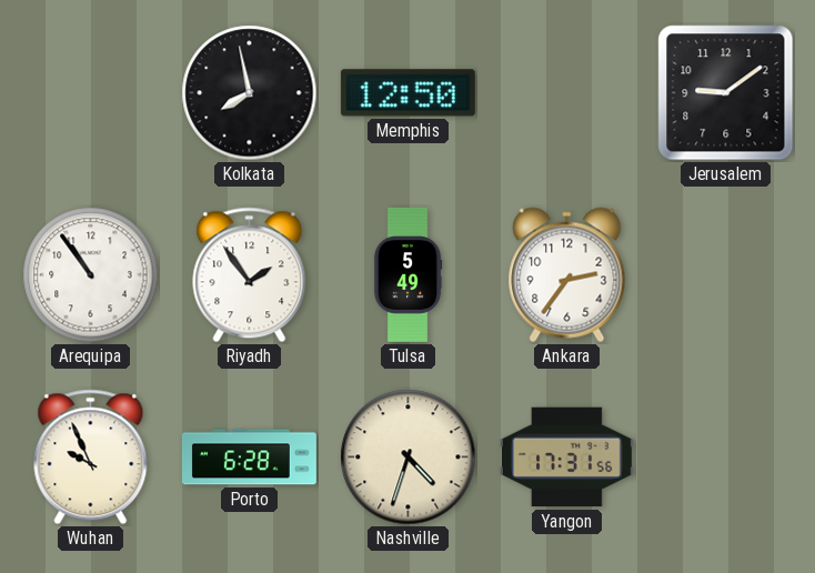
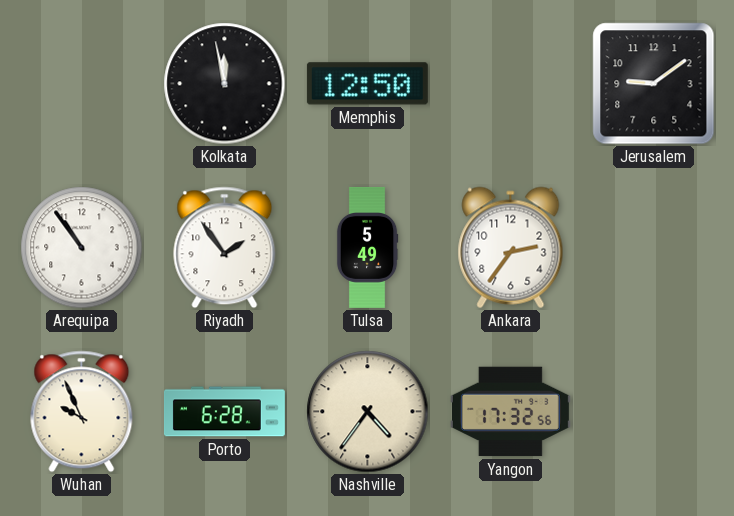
Kolkata: 7:58 -> 11:58
Nashville: 4:33 -> 4:36
Yangon: 17:31 -> 17:32
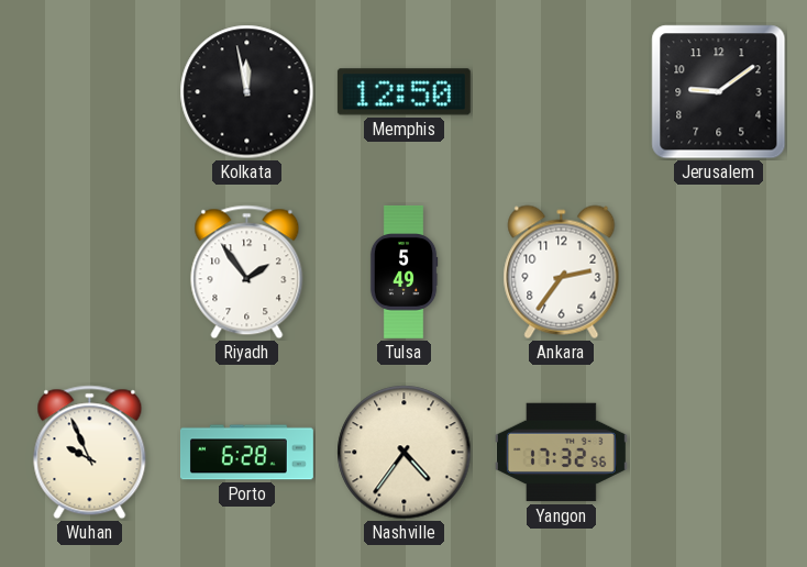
Arequipa: 10:54 -> none
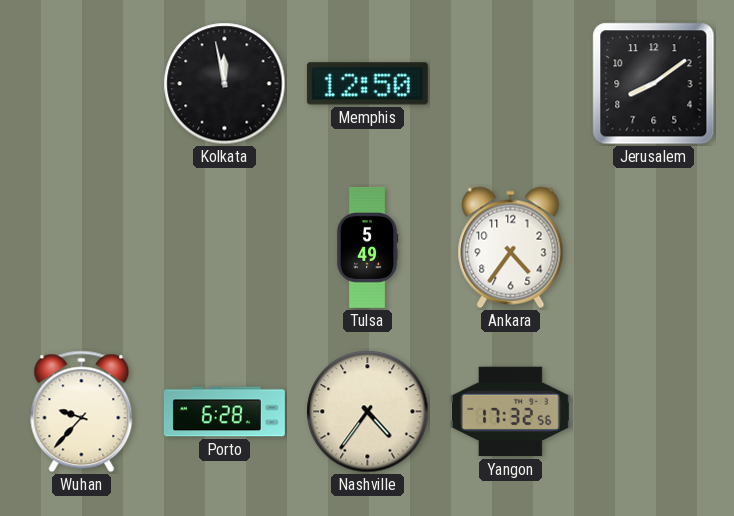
Jerusalem: 9:09 -> 8:09
Riyadh: 1:54 -> none
Ankara: 2:36 -> 4:36
Wuhan: 9:56 -> 9:37
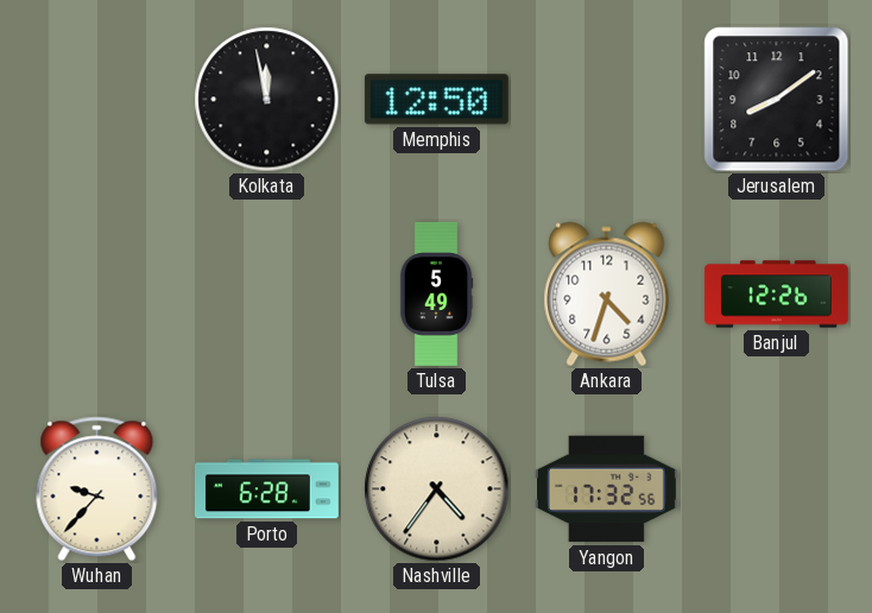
Ankara: 4:36 -> 4:33
Banjul: none -> 12:26
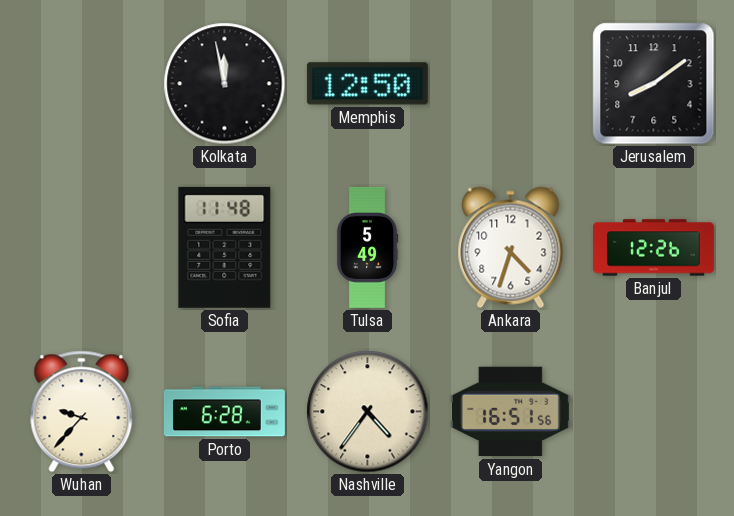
Sofia: none -> 11:48
Yangon: 17:32 -> 16:51
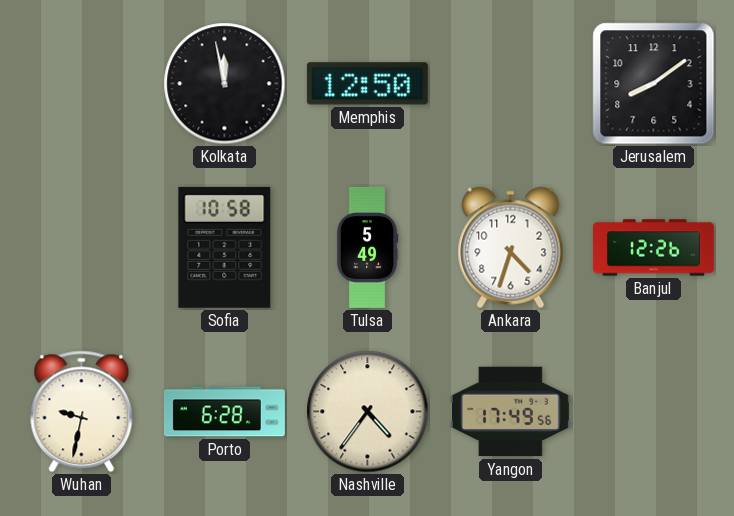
Sofia: 11:48 -> 10:58
Wuhan: 9:37 -> 9:32
Yangon: 16:51 -> 17:49
